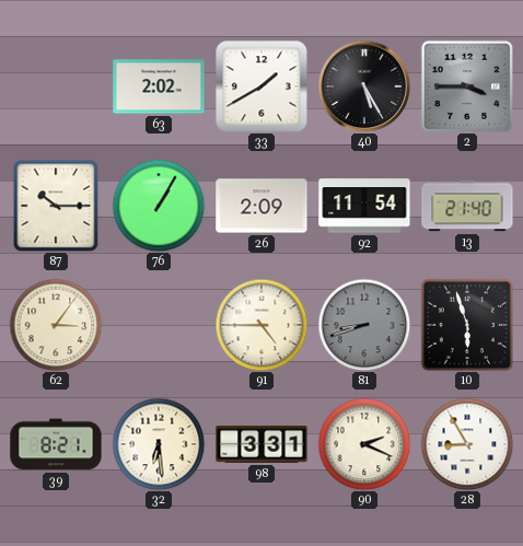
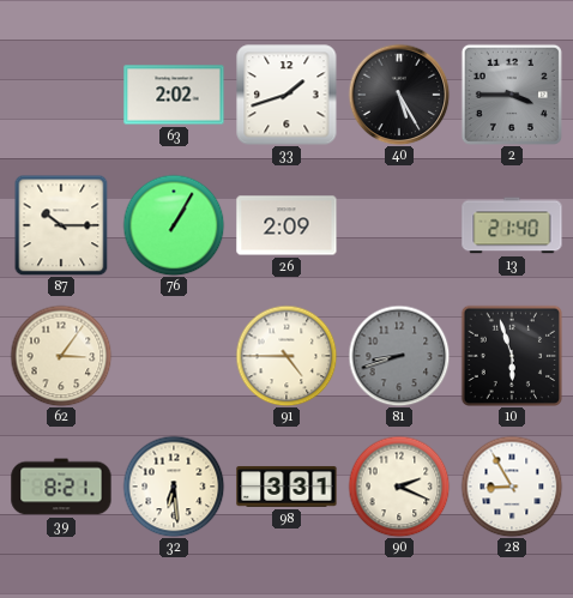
33: 1:40 -> 1:42
92: 11:54 -> none
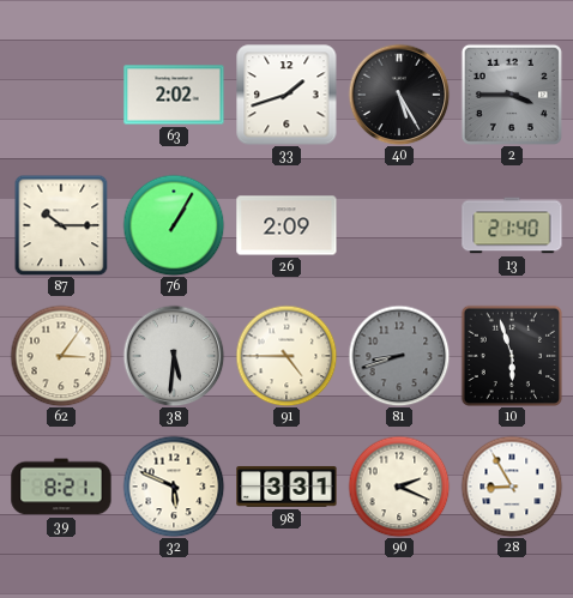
38: none -> 5:31
32: 6:29 -> 5:49
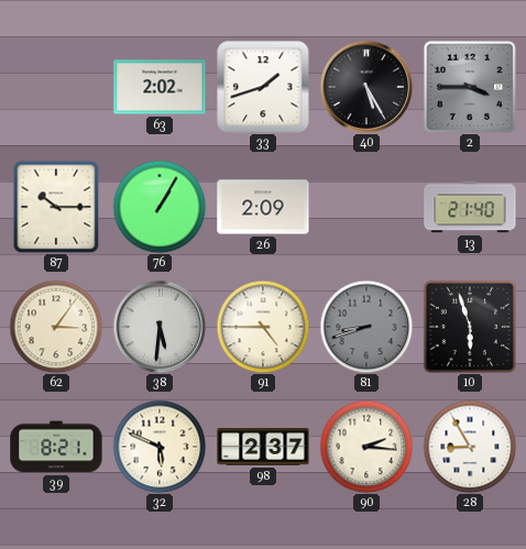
98: 3:31 -> 2:37
90: 2:19 -> 2:16
